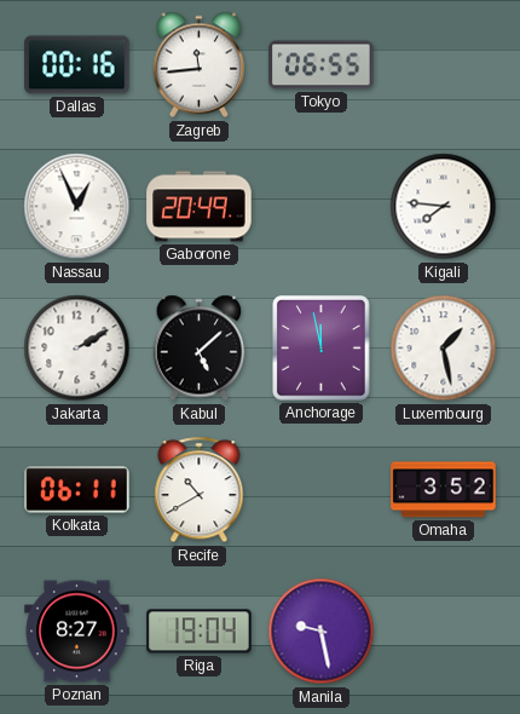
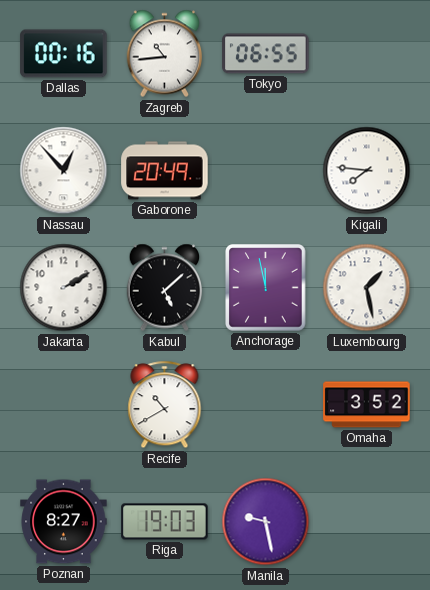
Zagreb: 11:44 -> 10:44
Nassau: 12:56 -> 12:53
Kolkata: 06:11 -> none
Riga: 19:04 -> 19:03
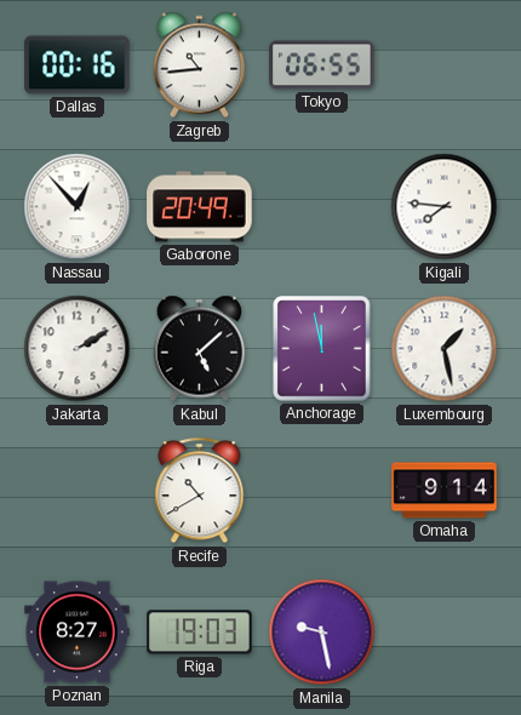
Omaha: 3:52 -> 9:14
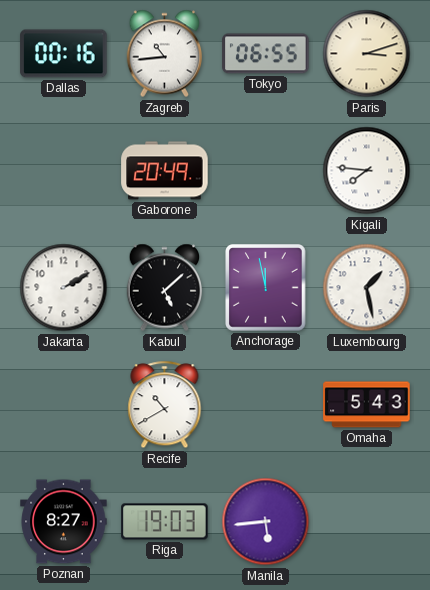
Paris: none -> 3:12
Nassau: 12:53 -> none
Omaha: 9:14 -> 5:43
Manila: 9:28 -> 5:44
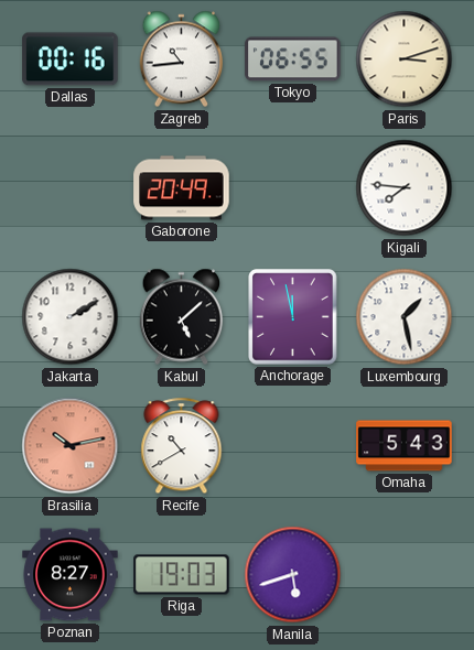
Brasilia: none -> 10:13
Manila: 5:44 -> 5:42
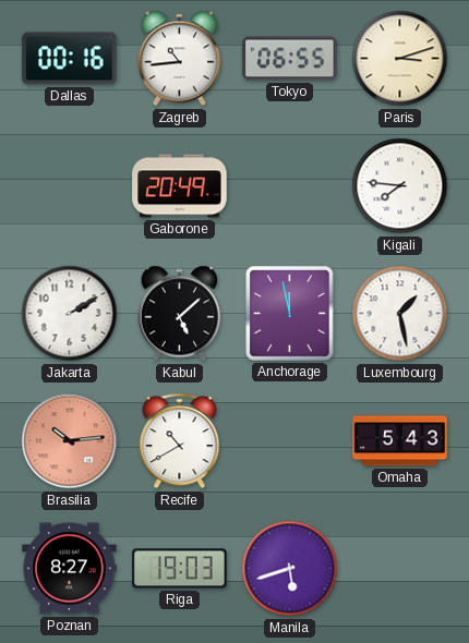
Brasilia: 10:13 -> 10:14
